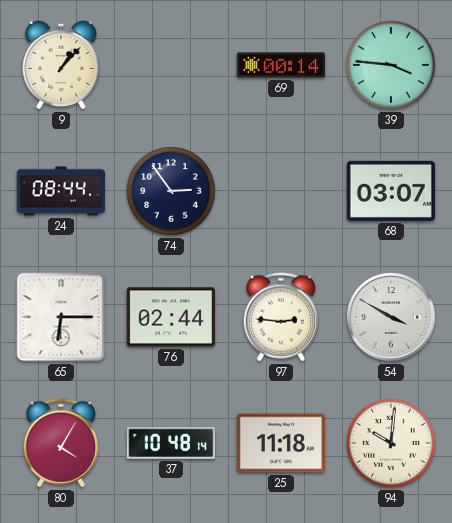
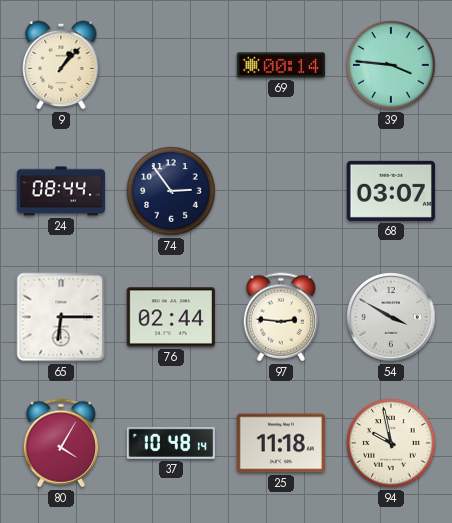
94: 10:01 -> 9:58
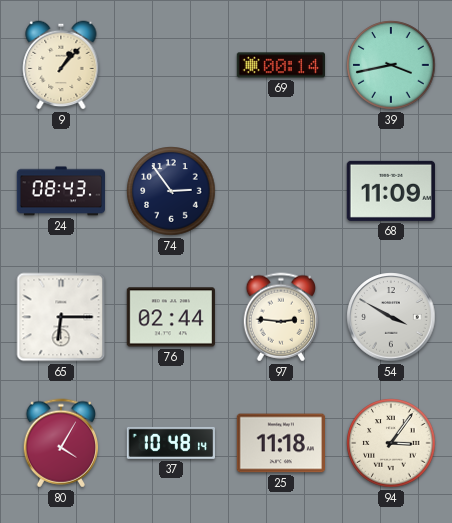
39: 3:46 -> 3:43
24: 08:44 -> 08:43
68: 03:07 -> 11:09
94: 9:58 -> 3:06
